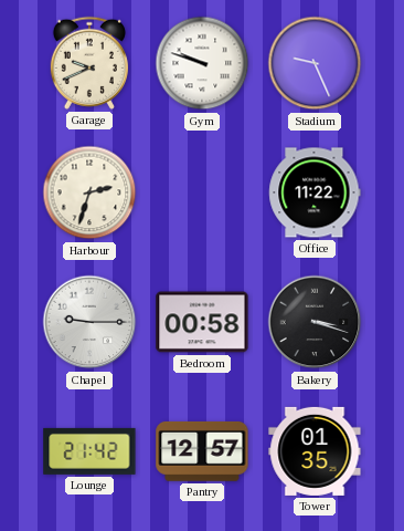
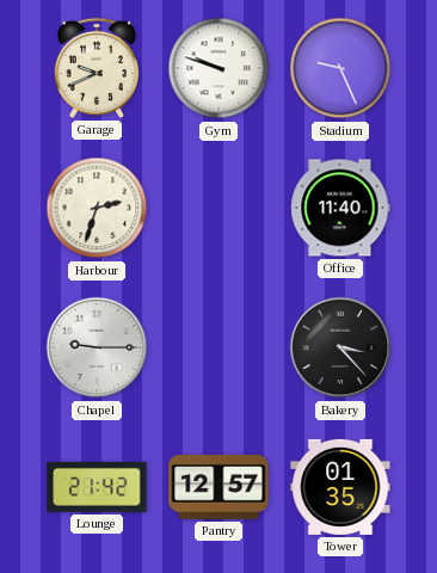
Office: 11:22 -> 11:40
Bedroom: 00:58 -> none
Bakery: 3:18 -> 3:23
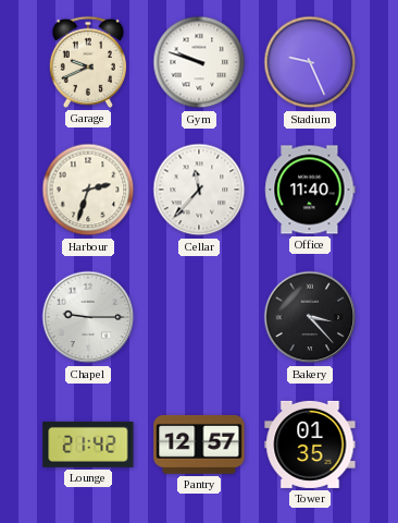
Cellar: none -> 11:37
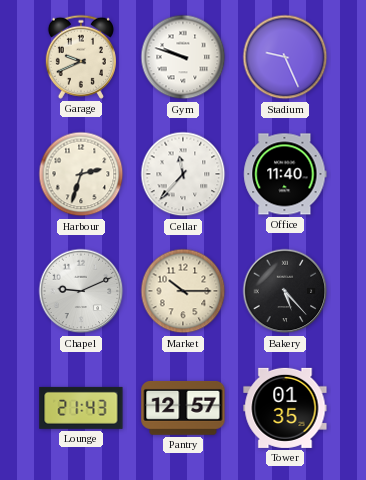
Chapel: 9:15 -> 9:11
Market: none -> 10:15
Bakery: 3:23 -> 5:23
Lounge: 21:42 -> 21:43
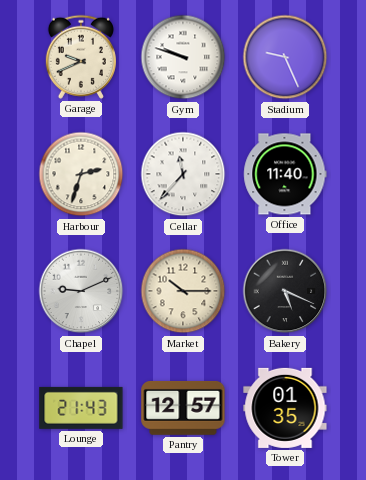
Bakery: 5:23 -> 5:19
